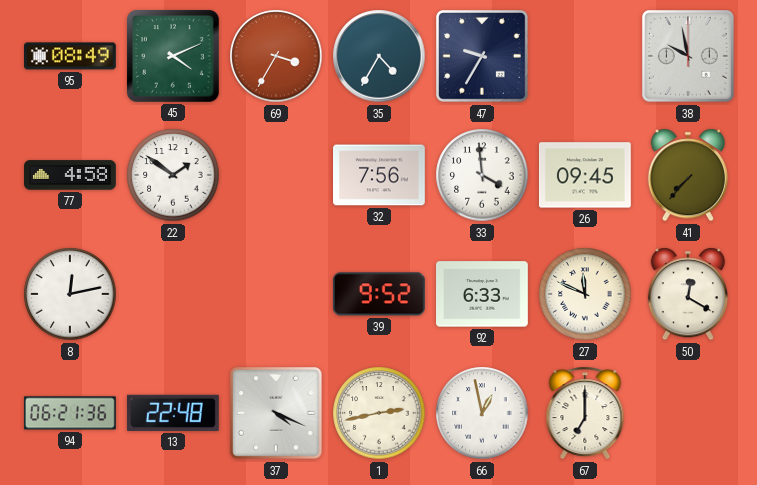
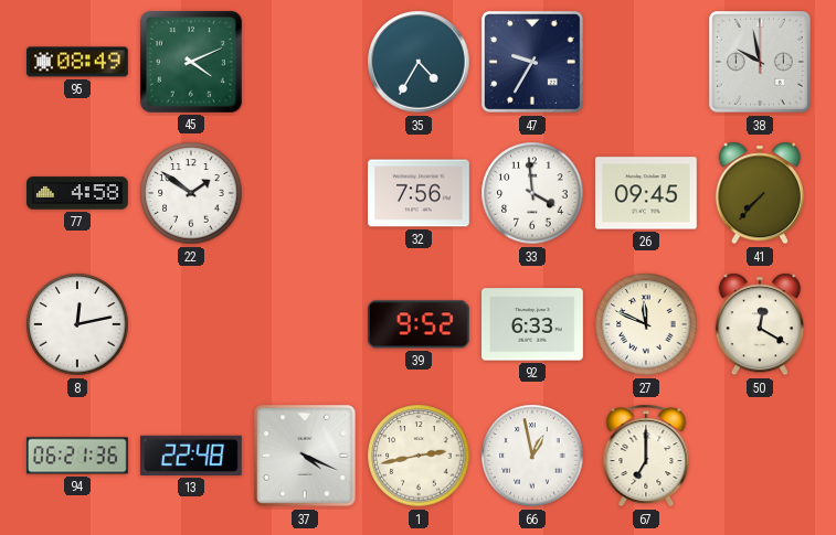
69: 3:35 -> none
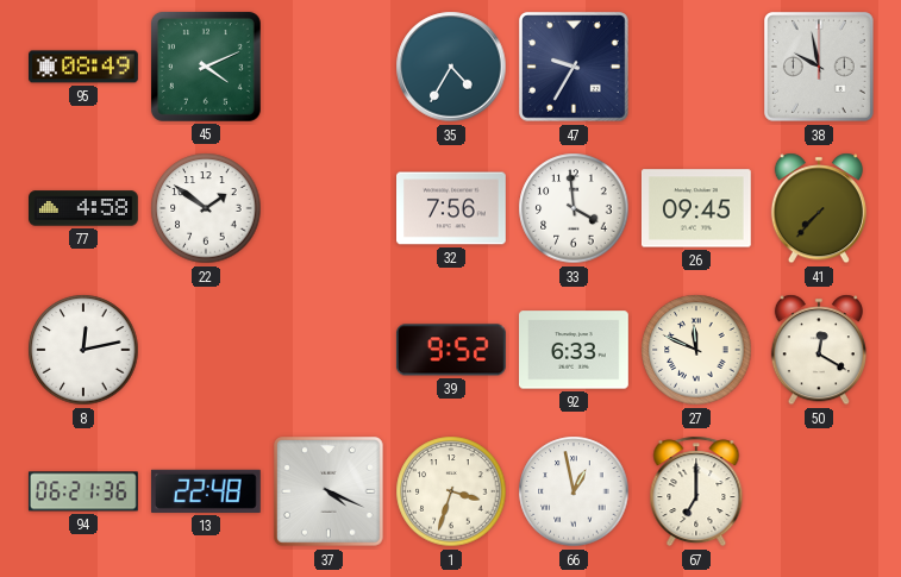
1: 2:43 -> 3:33
